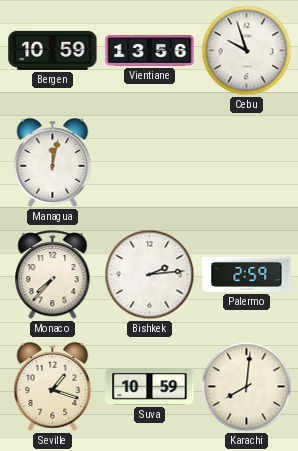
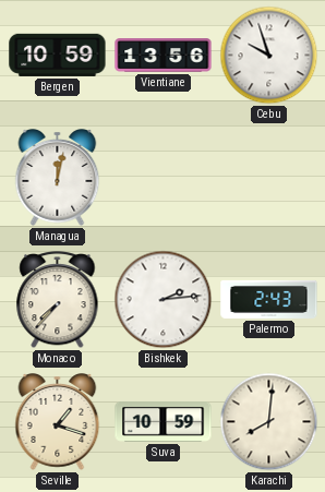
Palermo: 2:59 -> 2:43
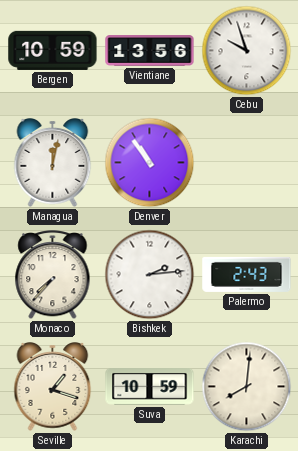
Denver: none -> 10:54
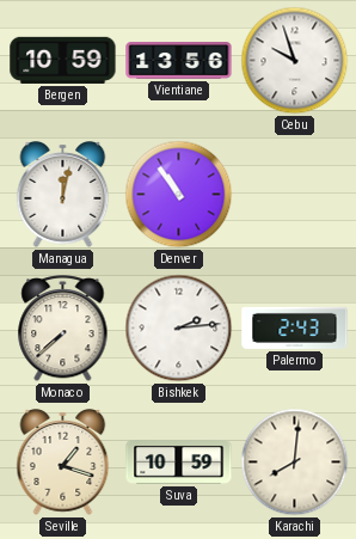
Monaco: 7:37 -> 7:38
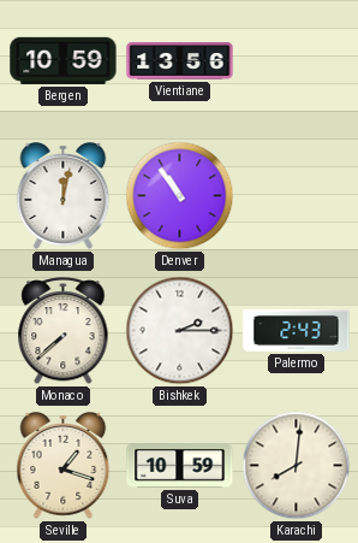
Cebu: 9:57 -> none
Bishkek: 2:14 -> 2:15
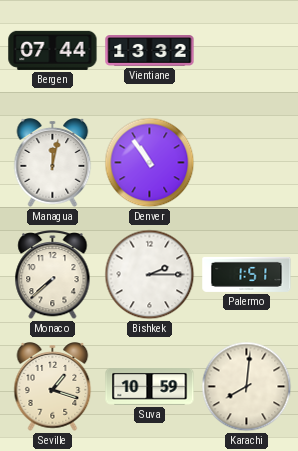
Bergen: 10:59 -> 07:44
Vientiane: 13:56 -> 13:32
Palermo: 2:43 -> 1:51
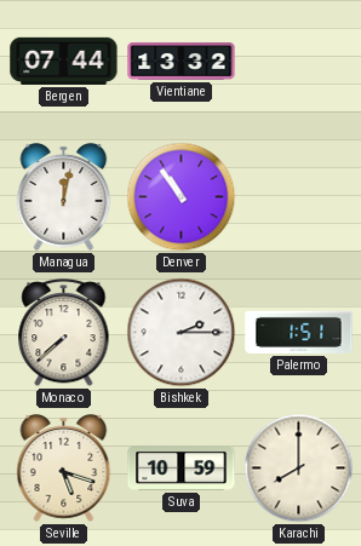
Seville: 1:18 -> 5:18
Karachi: 8:01 -> 8:00
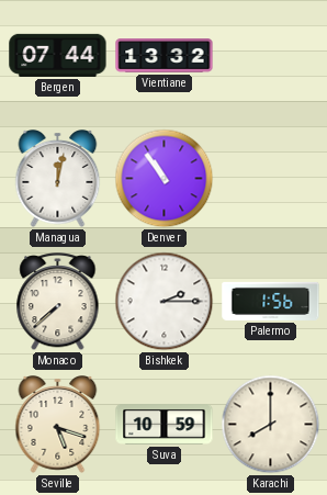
Palermo: 1:51 -> 1:56
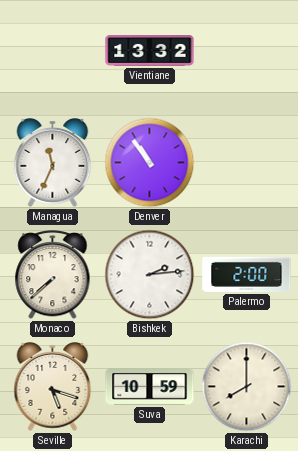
Bergen: 07:44 -> none
Managua: 12:02 -> 11:34
Bishkek: 2:15 -> 2:14
Palermo: 1:56 -> 2:00
